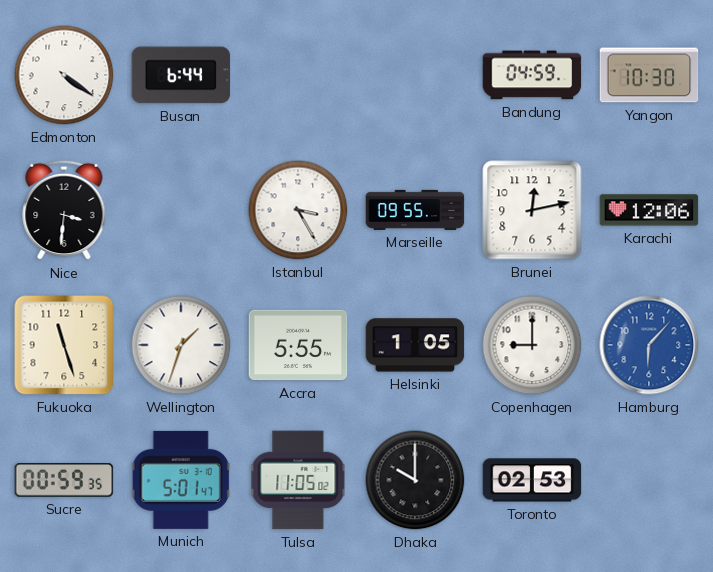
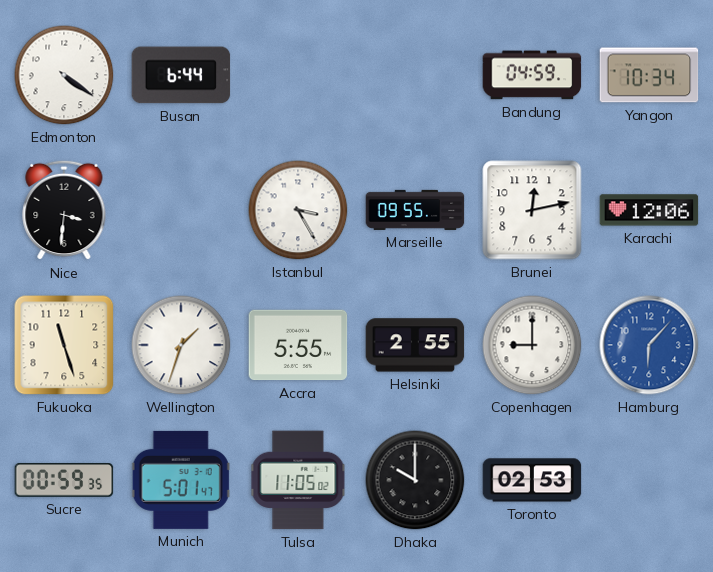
Yangon: 10:30 -> 10:34
Helsinki: 1:05 -> 2:55
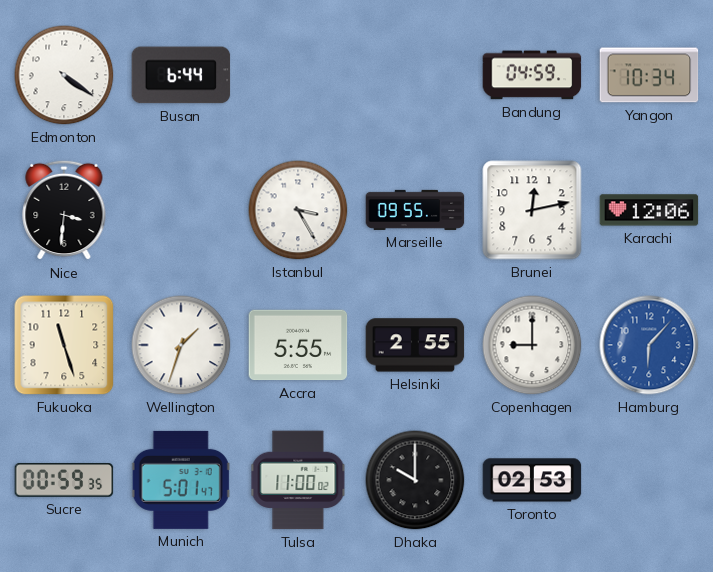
Tulsa: 11:05 -> 11:00
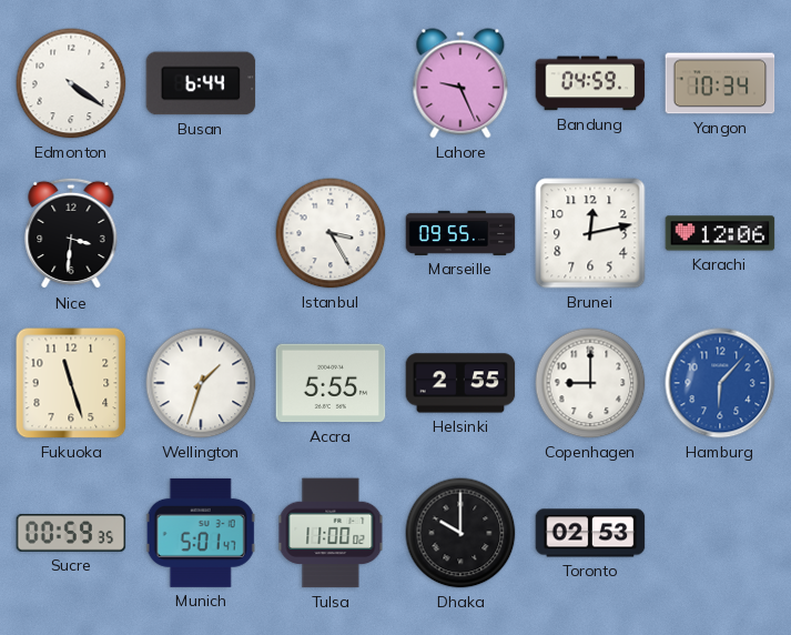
Lahore: none -> 9:26
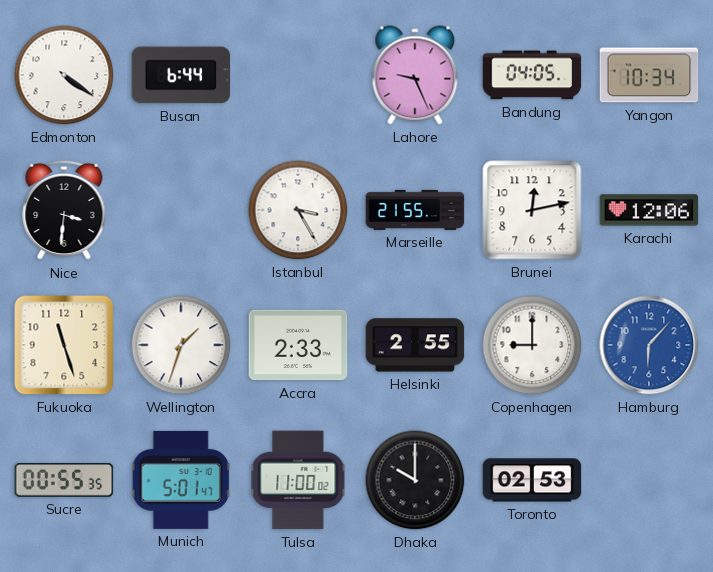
Bandung: 04:59 -> 04:05
Marseille: 09:55 -> 21:55
Accra: 5:55 -> 2:33
Sucre: 00:59 -> 00:55
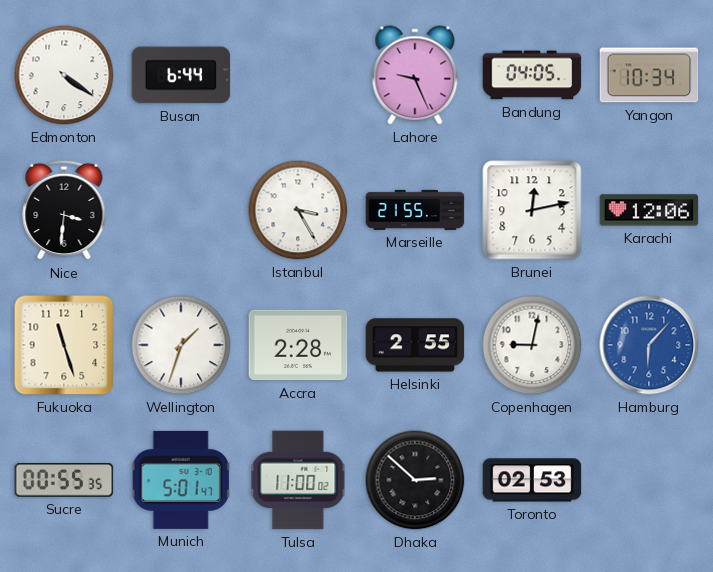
Accra: 2:33 -> 2:28
Copenhagen: 9:00 -> 9:02
Dhaka: 10:00 -> 2:52
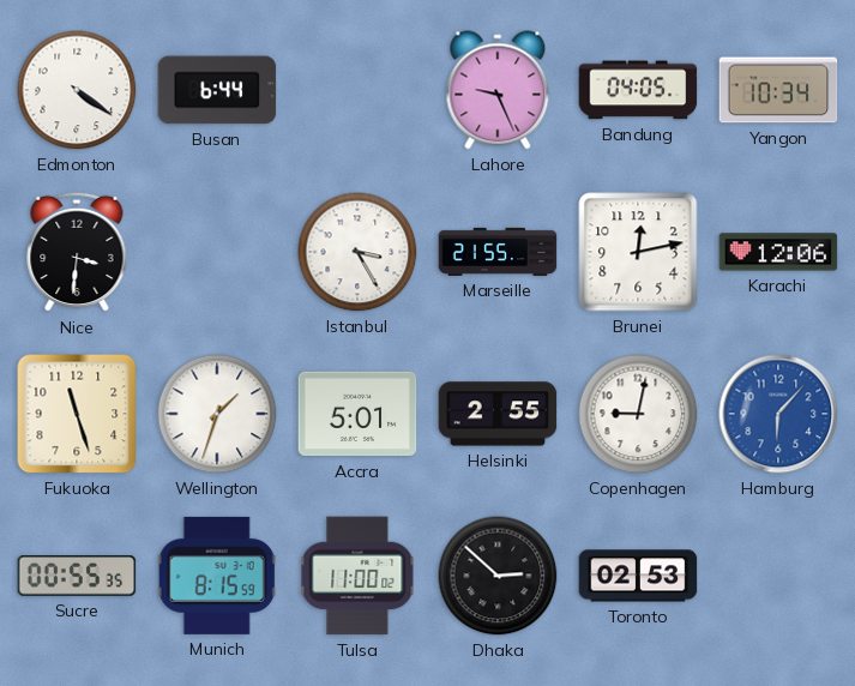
Accra: 2:28 -> 5:01
Munich: 5:01 -> 8:15
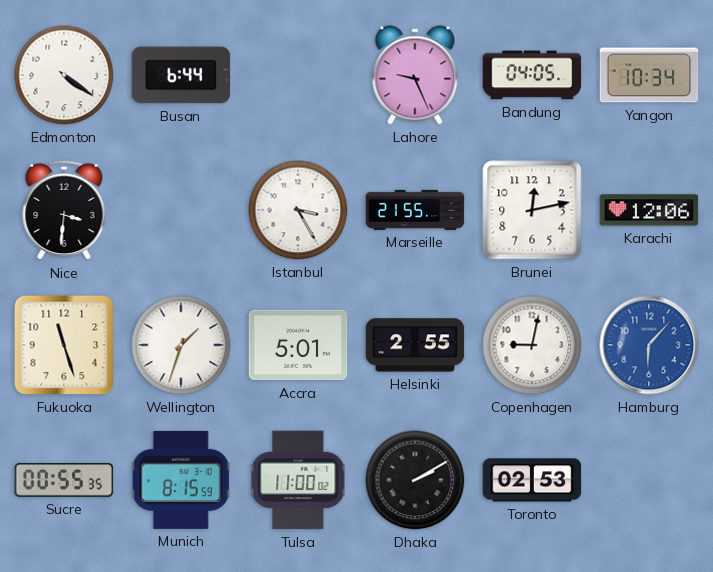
Dhaka: 2:52 -> 2:10
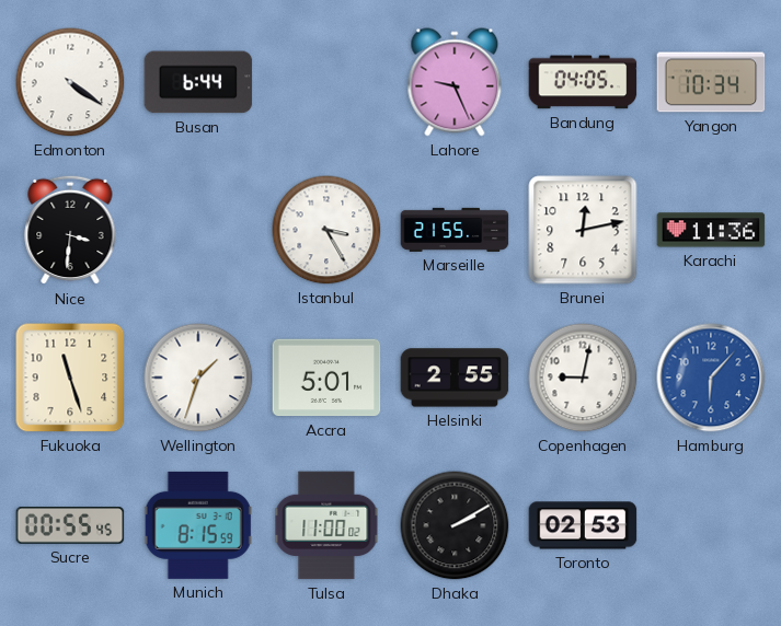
Karachi: 12:06 -> 11:36
Sucre: 00:55:35 -> 00:55:45
